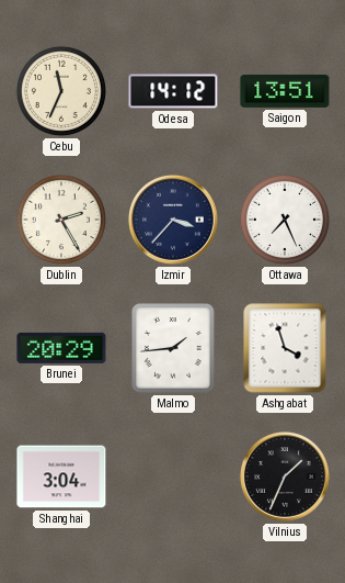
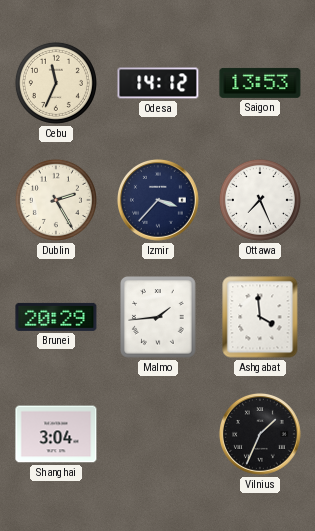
Saigon: 13:51 -> 13:53
Ashgabat: 3:57 -> 3:59
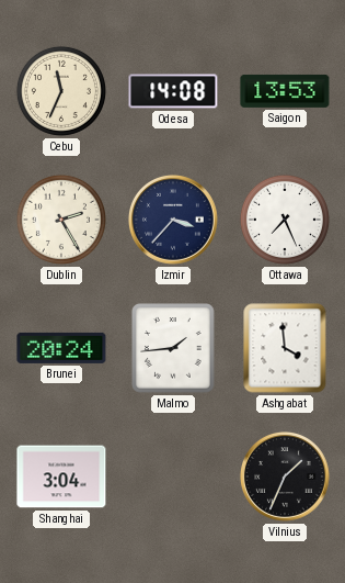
Odesa: 14:12 -> 14:08
Brunei: 20:29 -> 20:24
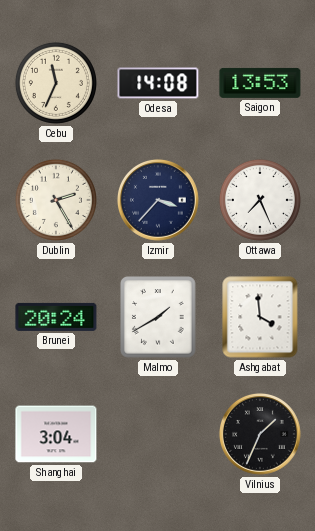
Malmo: 1:44 -> 1:40
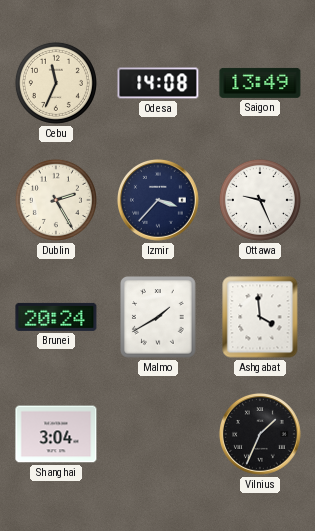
Saigon: 13:53 -> 13:49
Ottawa: 7:26 -> 9:26
